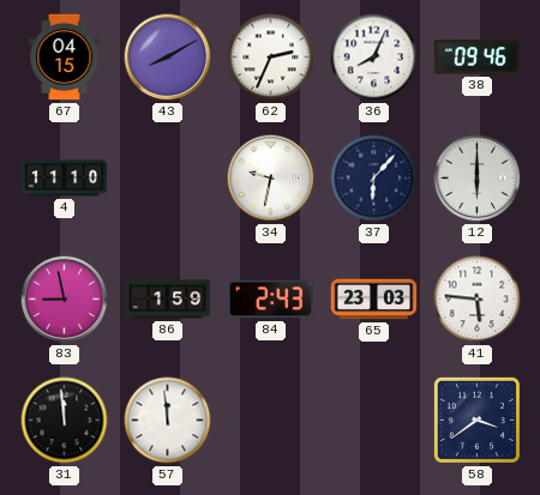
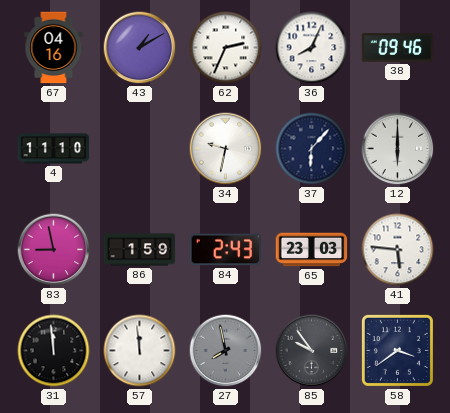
67: 04:15 -> 04:16
43: 8:10 -> 1:10
27: none -> 7:58
85: none -> 9:54
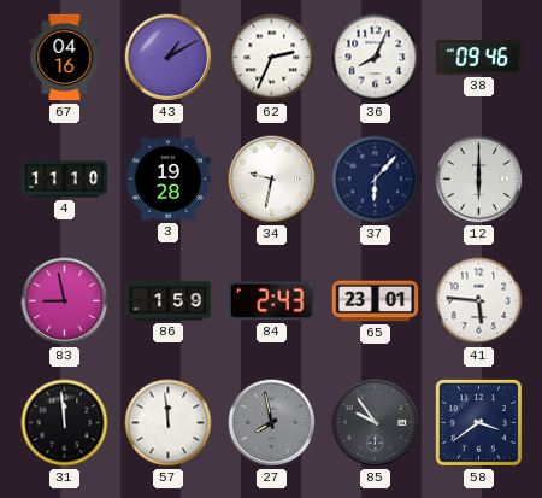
3: none -> 19:28
65: 23:03 -> 23:01
